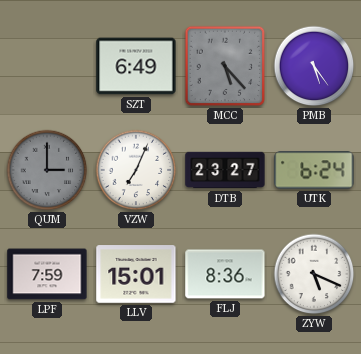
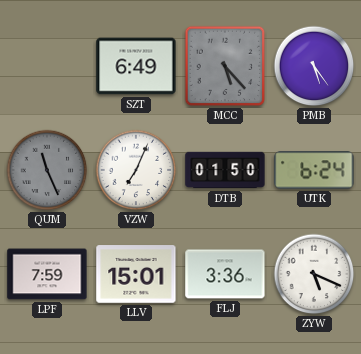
QUM: 3:00 -> 11:26
DTB: 23:27 -> 01:50
FLJ: 8:36 -> 3:36
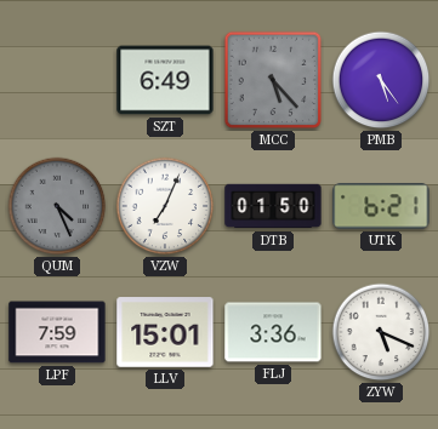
QUM: 11:26 -> 4:26
UTK: 6:24 -> 6:21
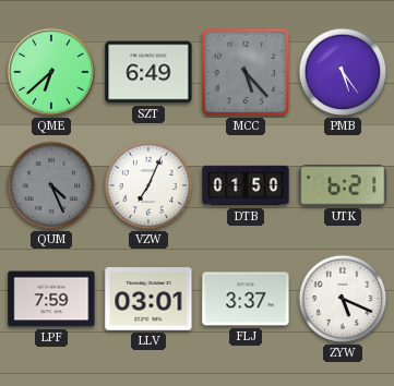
QME: none -> 6:38
LLV: 15:01 -> 03:01
FLJ: 3:36 -> 3:37
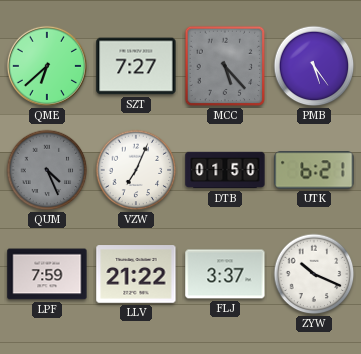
SZT: 6:49 -> 7:27
LLV: 03:01 -> 21:22
ZYW: 5:19 -> 10:19
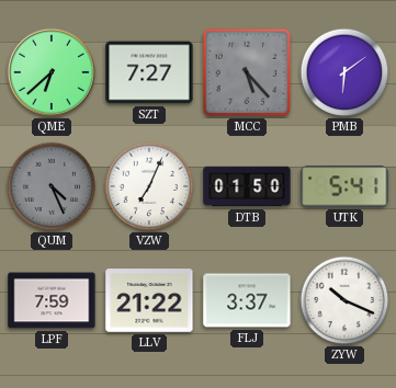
PMB: 5:24 -> 6:09
UTK: 6:21 -> 5:41
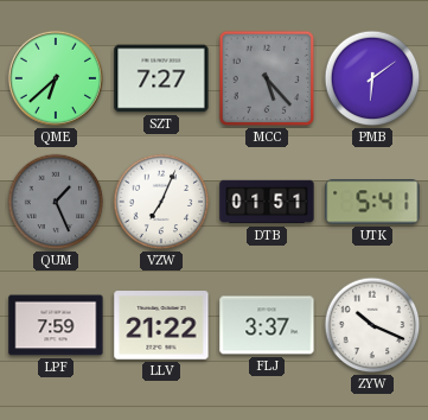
QUM: 4:26 -> 1:26
DTB: 01:50 -> 01:51
